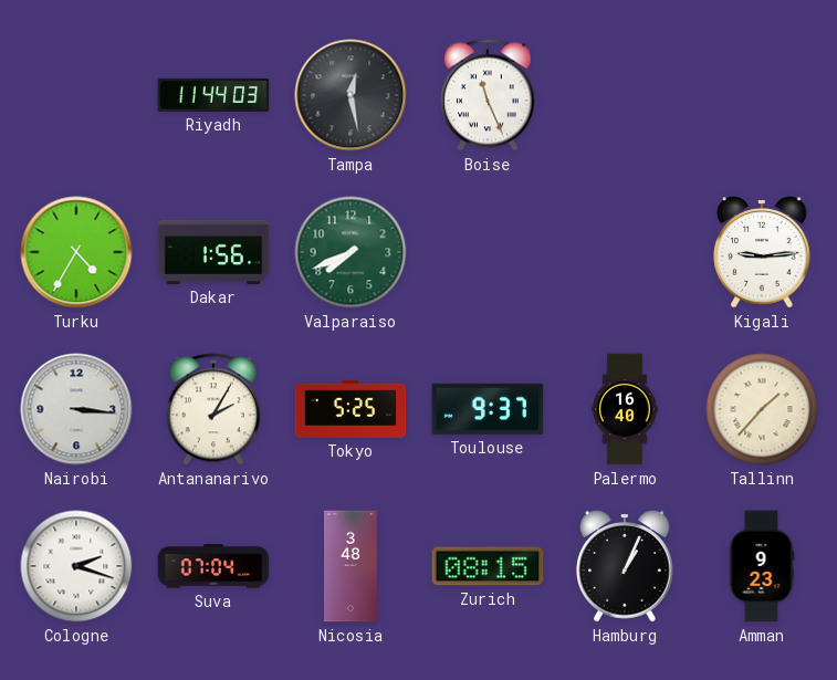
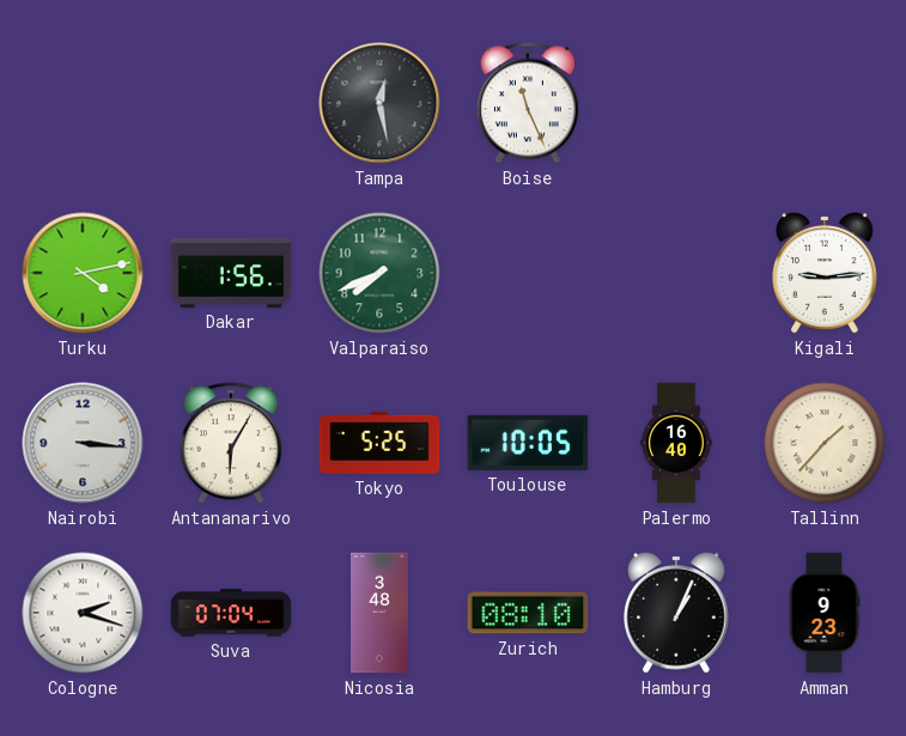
Riyadh: 11:44 -> none
Turku: 4:35 -> 4:13
Antananarivo: 2:05 -> 6:05
Toulouse: 9:37 -> 10:05
Zurich: 08:15 -> 08:10
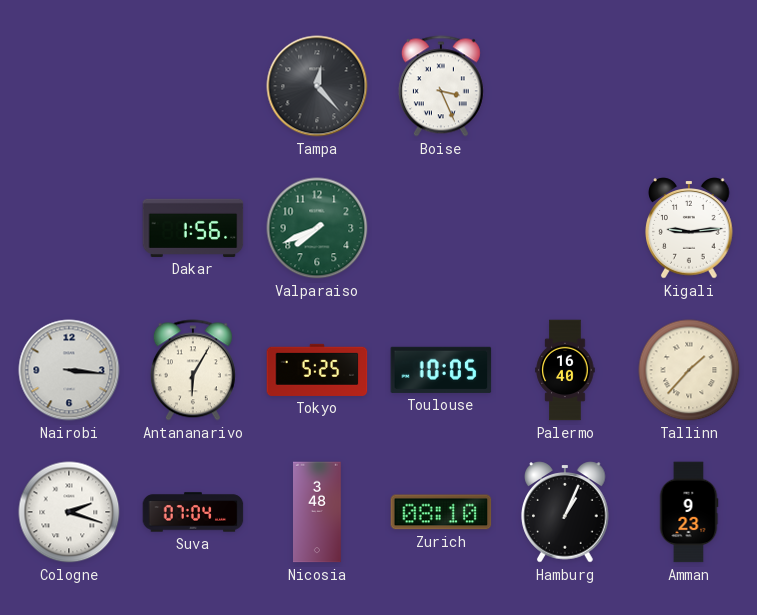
Tampa: 12:28 -> 12:23
Boise: 11:26 -> 3:26
Turku: 4:13 -> none
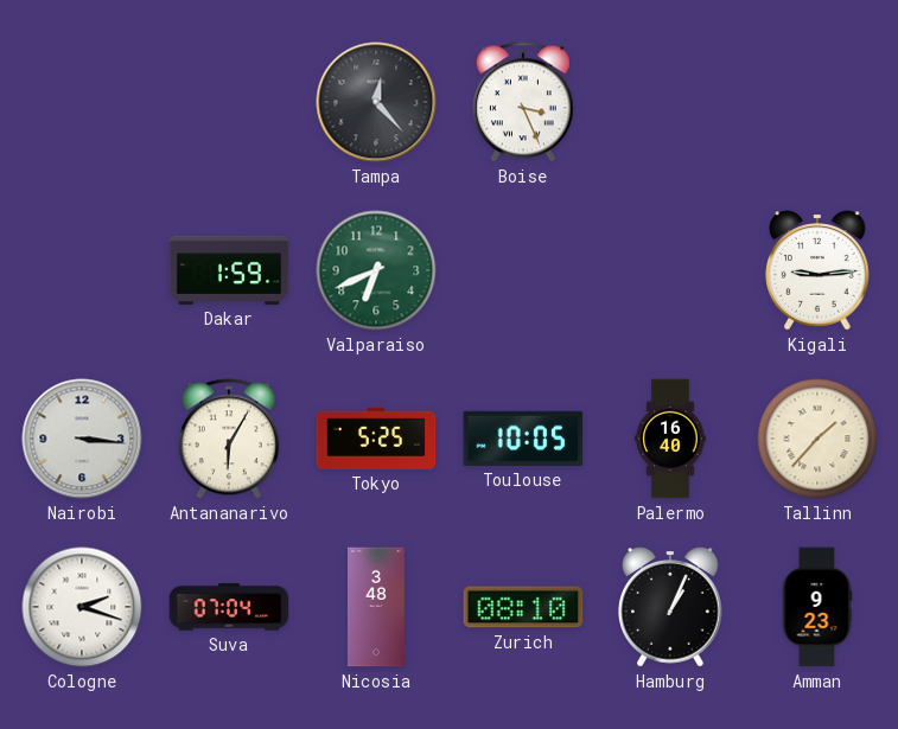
Dakar: 1:56 -> 1:59
Valparaiso: 7:41 -> 6:41
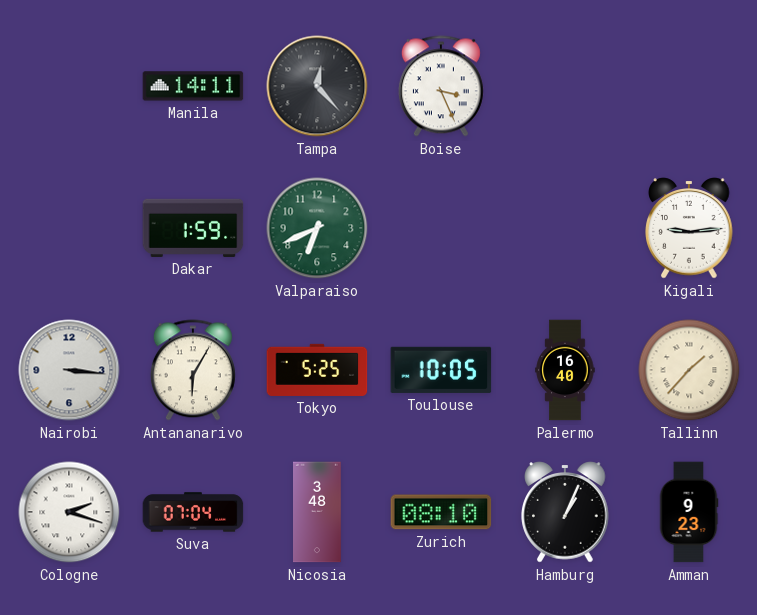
Manila: none -> 14:11
